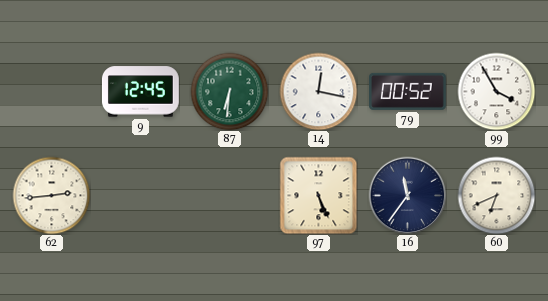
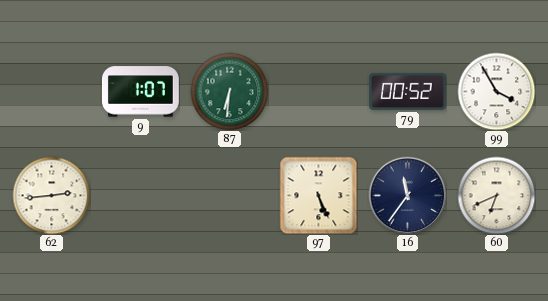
9: 12:45 -> 1:07
14: 12:17 -> none
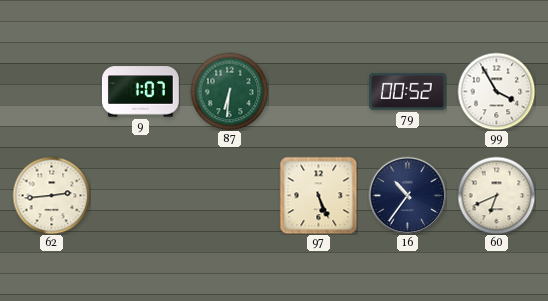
16: 11:36 -> 10:36
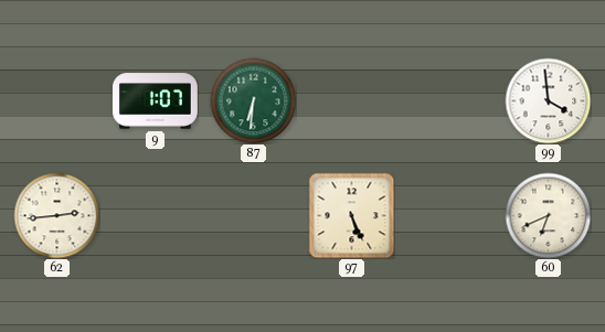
79: 00:52 -> none
99: 3:55 -> 3:59
16: 10:36 -> none
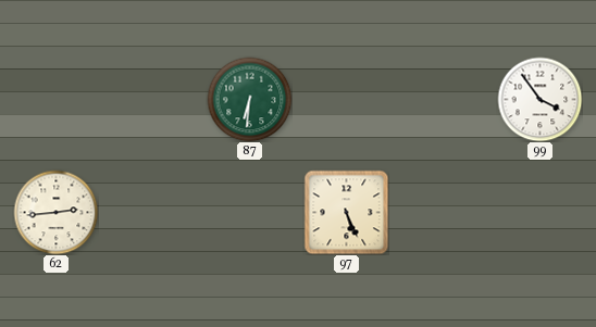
9: 1:07 -> none
99: 3:59 -> 3:54
60: 6:41 -> none
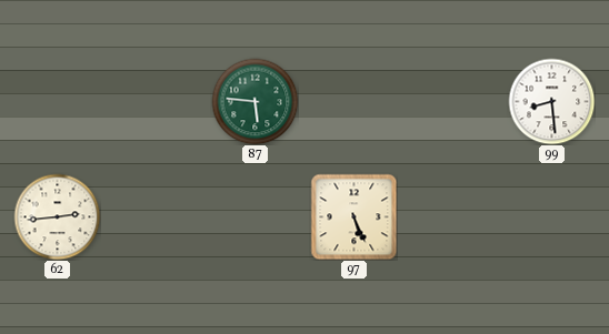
87: 6:31 -> 5:46
99: 3:54 -> 8:29
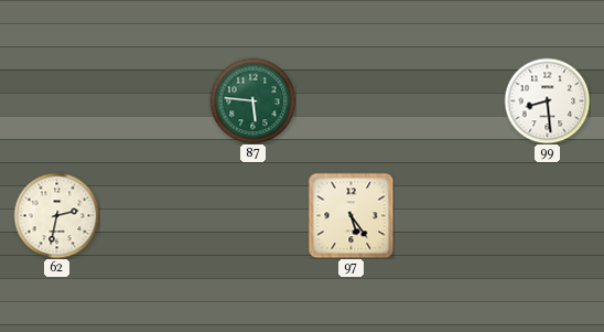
62: 2:44 -> 2:32
97: 5:26 -> 5:24
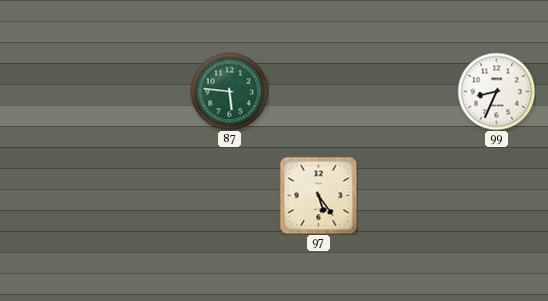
99: 8:29 -> 8:34
62: 2:32 -> none
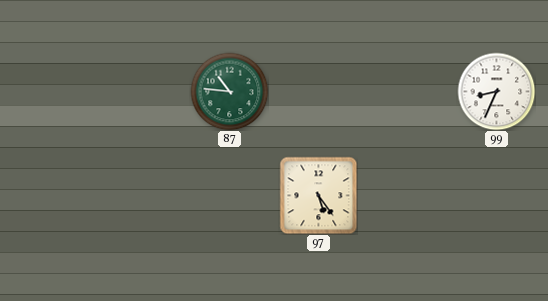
87: 5:46 -> 10:46
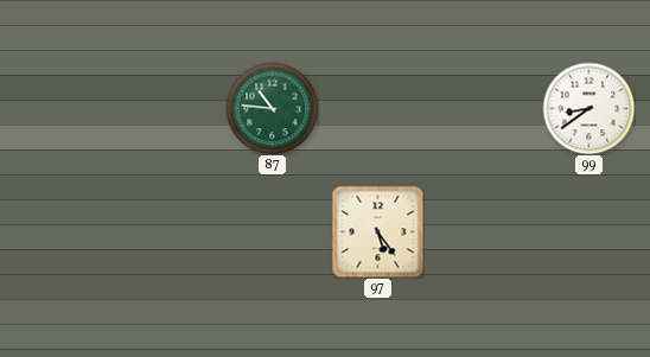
99: 8:34 -> 8:39
